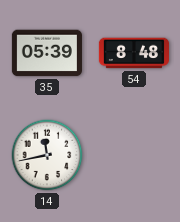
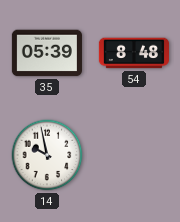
14: 11:43 -> 9:58
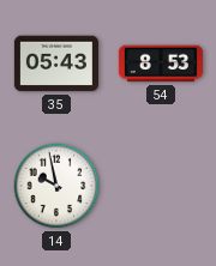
35: 05:39 -> 05:43
54: 8:48 -> 8:53
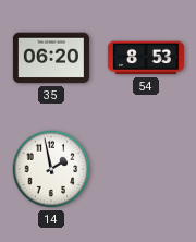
35: 05:43 -> 06:20
14: 9:58 -> 1:58
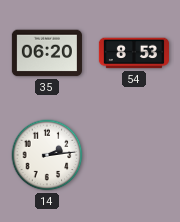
14: 1:58 -> 2:14
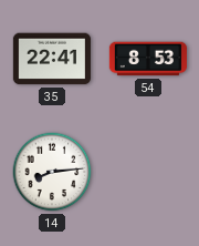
35: 06:20 -> 22:41
14: 2:14 -> 8:14
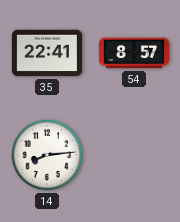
54: 8:53 -> 8:57
